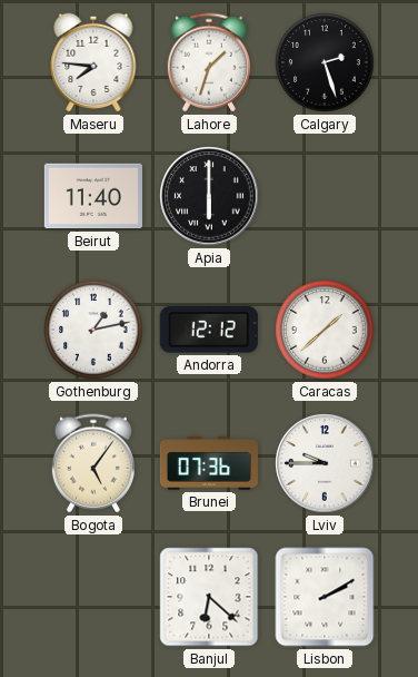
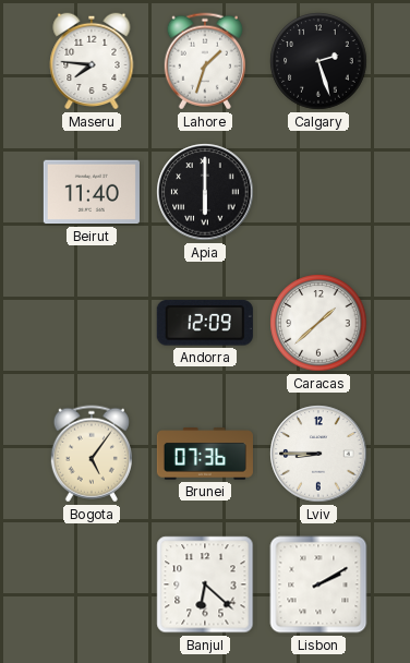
Gothenburg: 1:13 -> none
Andorra: 12:12 -> 12:09
Lviv: 9:45 -> 8:45
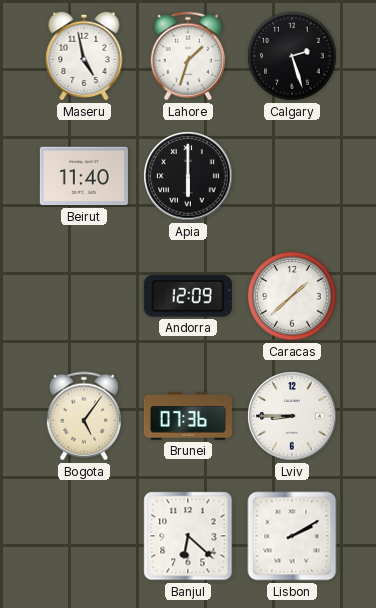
Maseru: 7:46 -> 4:58
